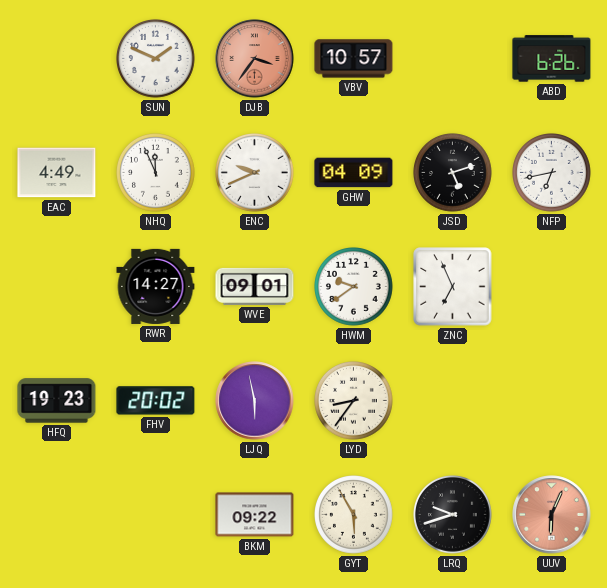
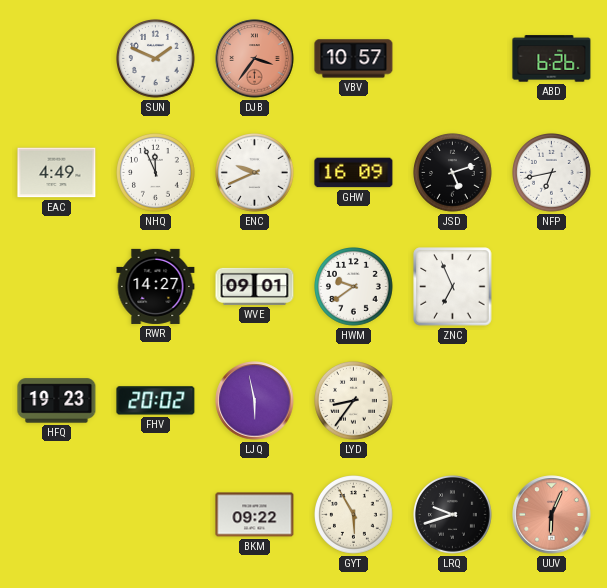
GHW: 04:09 -> 16:09
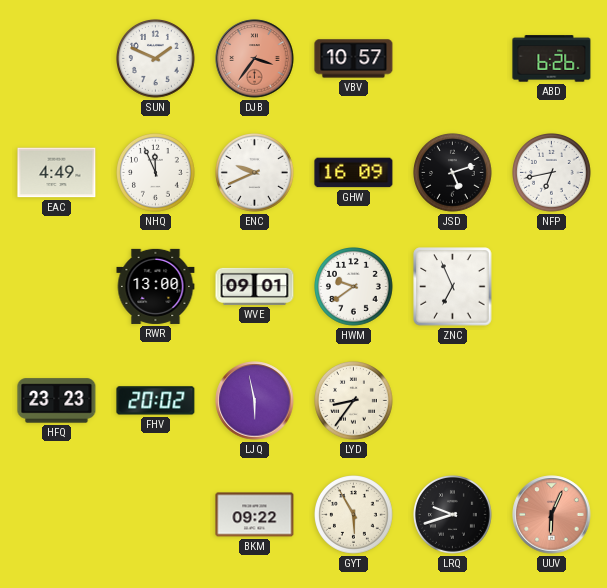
RWR: 14:27 -> 13:00
HFQ: 19:23 -> 23:23
